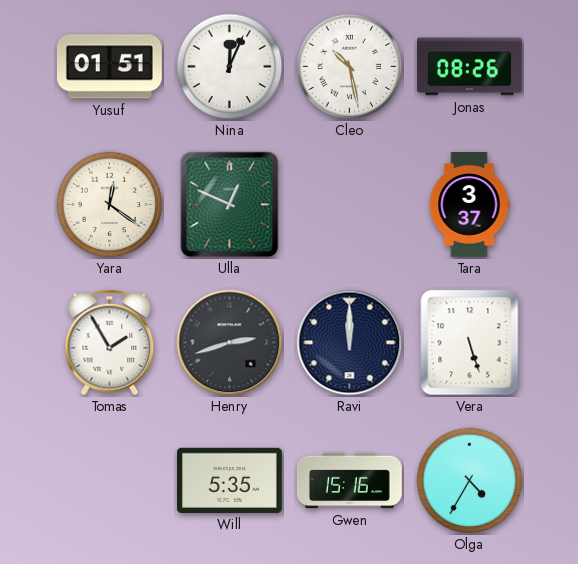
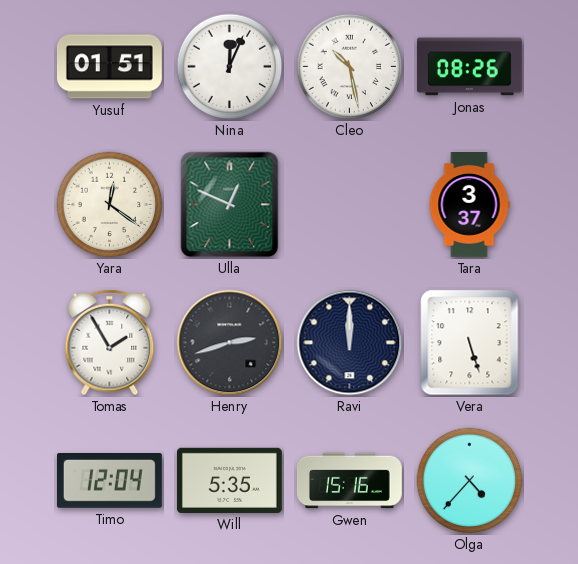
Timo: none -> 12:04
Olga: 4:35 -> 4:37
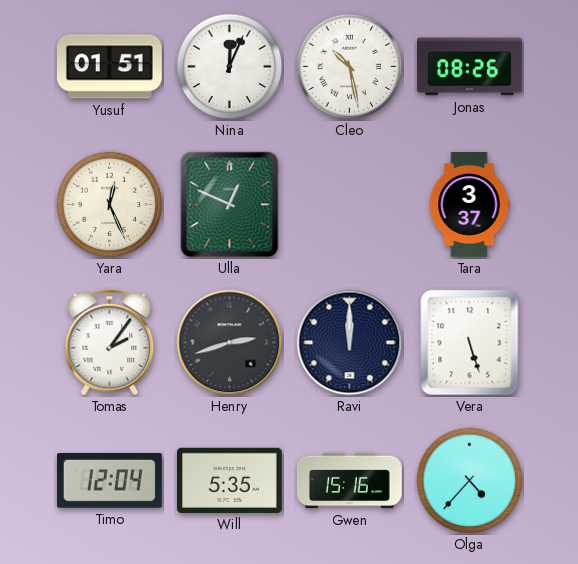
Yara: 12:21 -> 12:26
Tomas: 1:55 -> 2:06
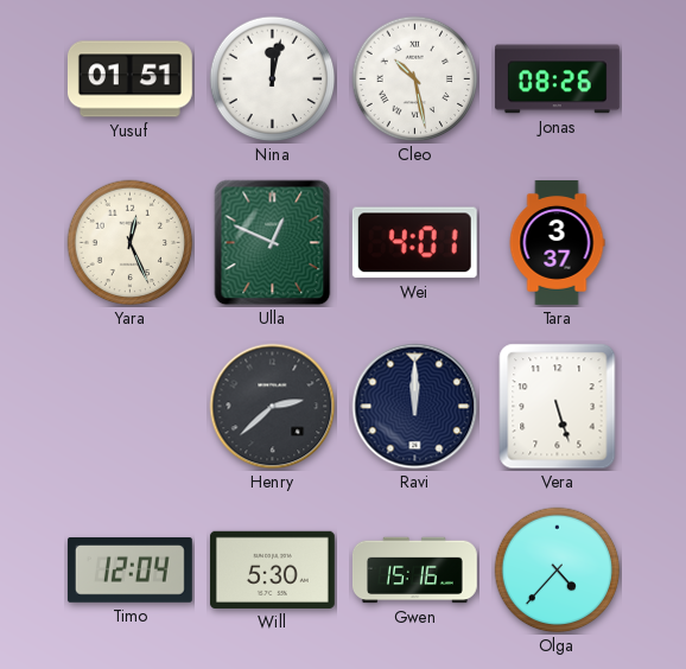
Nina: 12:04 -> 12:02
Wei: none -> 4:01
Tomas: 2:06 -> none
Henry: 2:42 -> 2:38
Will: 5:35 -> 5:30
